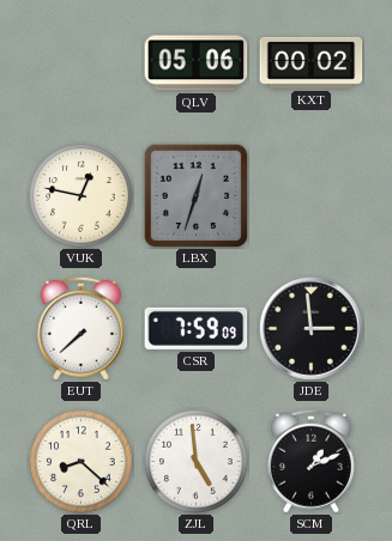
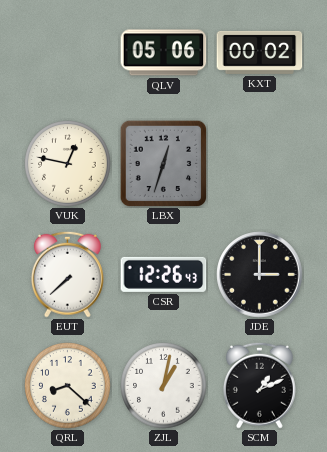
CSR: 7:59 -> 12:26
JDE: 2:59 -> 3:00
ZJL: 4:59 -> 1:02
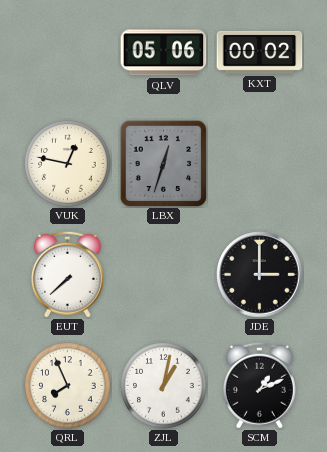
CSR: 12:26 -> none
QRL: 8:22 -> 7:56
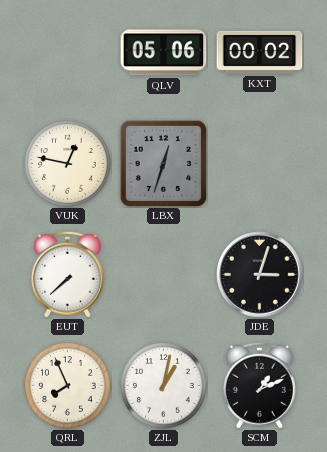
JDE: 3:00 -> 3:03
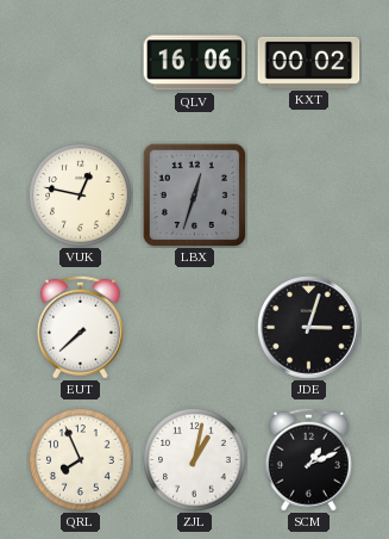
QLV: 05:06 -> 16:06
